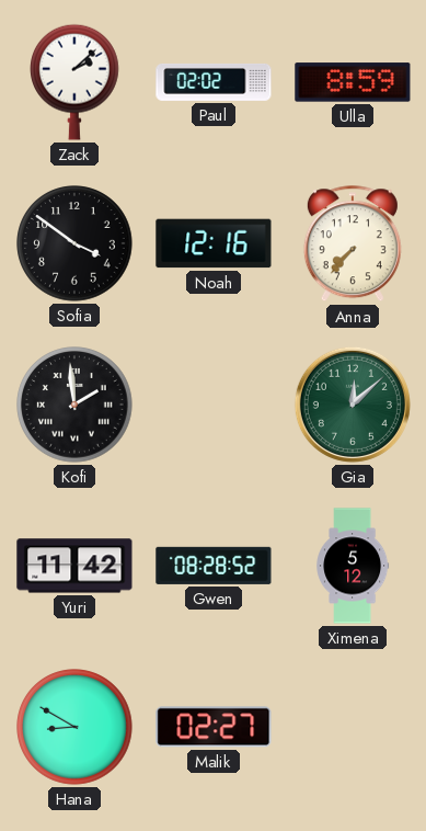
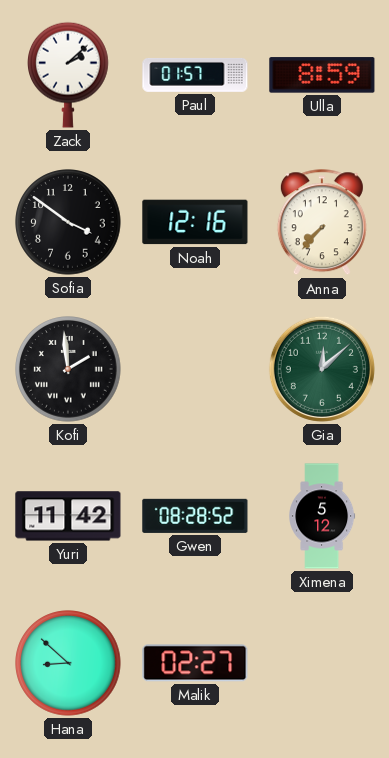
Paul: 02:02 -> 01:57
Hana: 8:50 -> 8:52
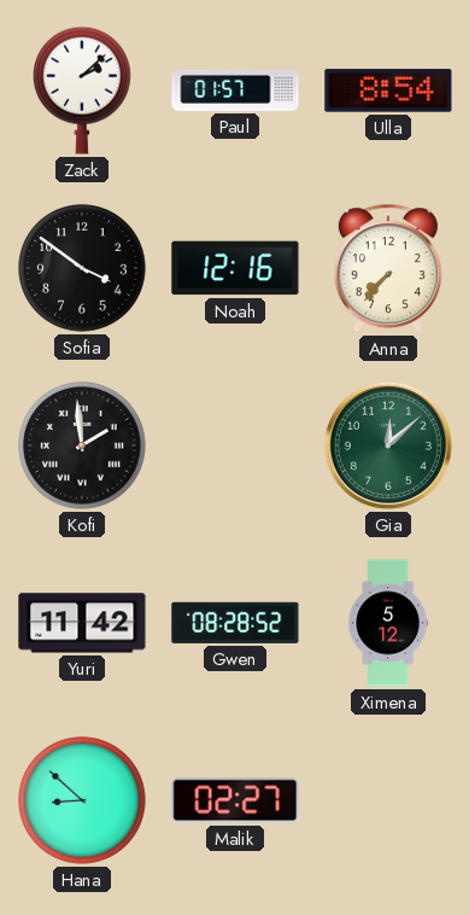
Ulla: 8:59 -> 8:54
